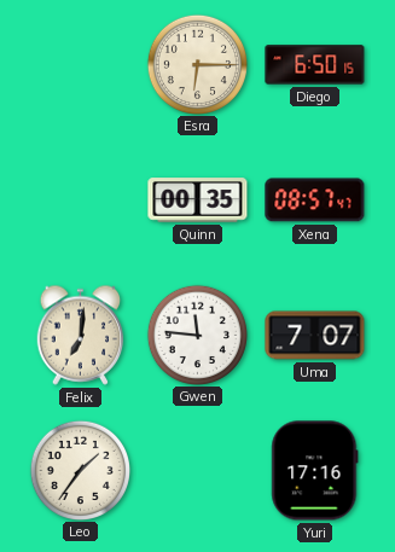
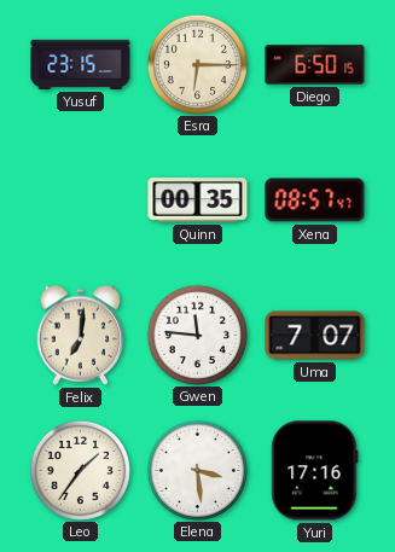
Yusuf: none -> 23:15
Elena: none -> 3:29
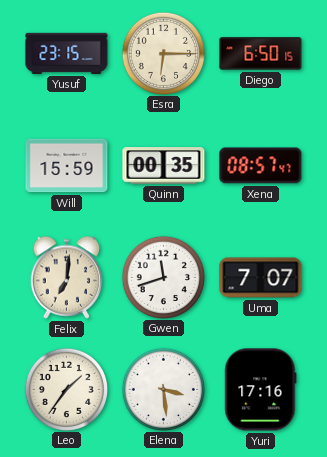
Will: none -> 15:59
Gwen: 11:46 -> 11:42
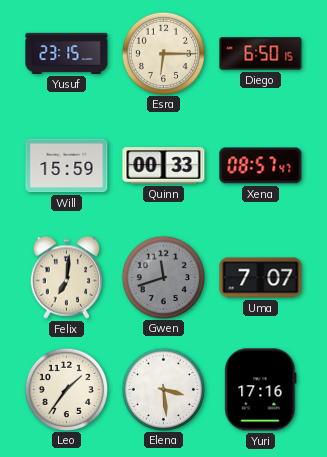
Quinn: 00:35 -> 00:33
Gwen dial: white -> grey
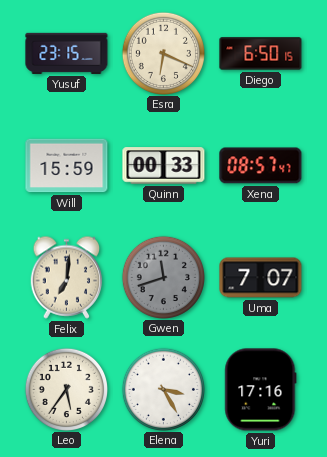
Esra: 6:15 -> 6:19
Leo: 1:36 -> 5:36
Elena: 3:29 -> 3:25
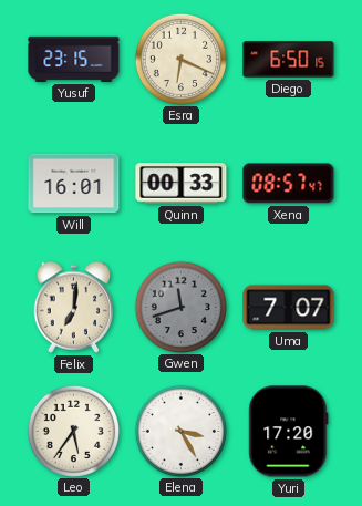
Will: 15:59 -> 16:01
Yuri: 17:16 -> 17:20
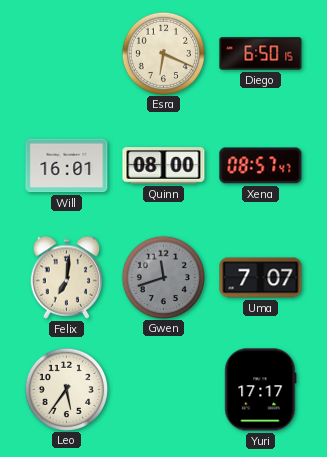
Yusuf: 23:15 -> none
Quinn: 00:33 -> 08:00
Elena: 3:25 -> none
Yuri: 17:20 -> 17:17
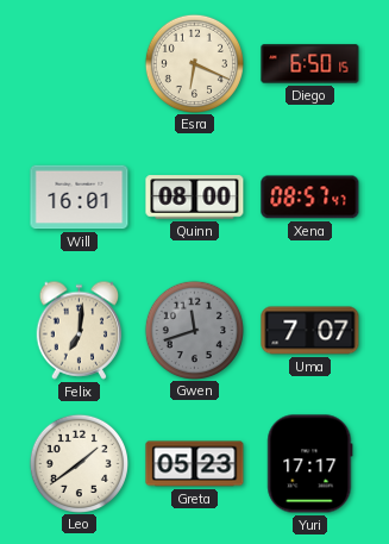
Leo: 5:36 -> 1:39
Greta: none -> 05:23
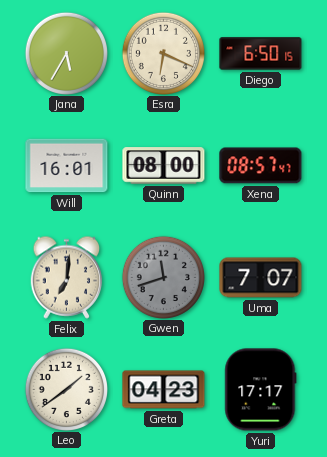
Jana: none -> 5:35
Greta: 05:23 -> 04:23
